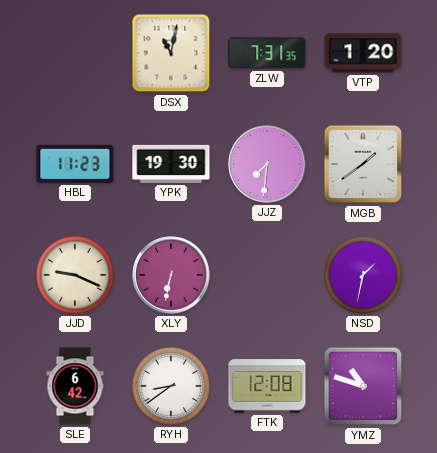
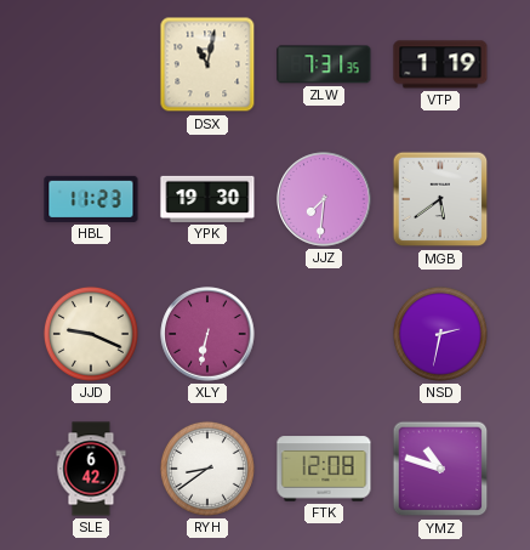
VTP: 1:20 -> 1:19
MGB: 1:39 -> 5:39
NSD: 1:32 -> 2:32
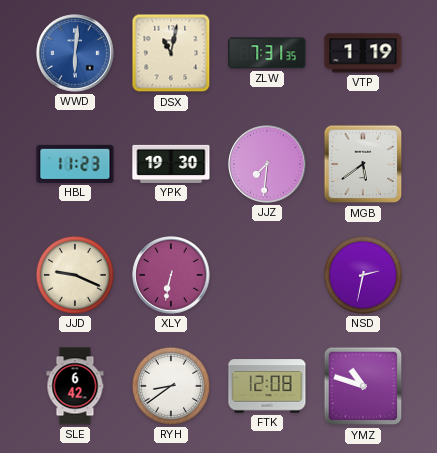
WWD: none -> 6:01
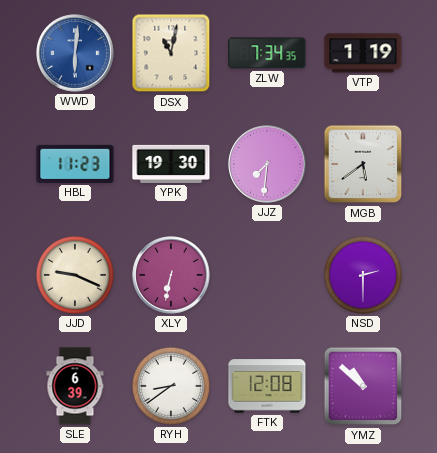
ZLW: 7:31 -> 7:34
NSD: 2:32 -> 2:30
SLE: 6:42 -> 6:39
YMZ: 10:48 -> 10:52
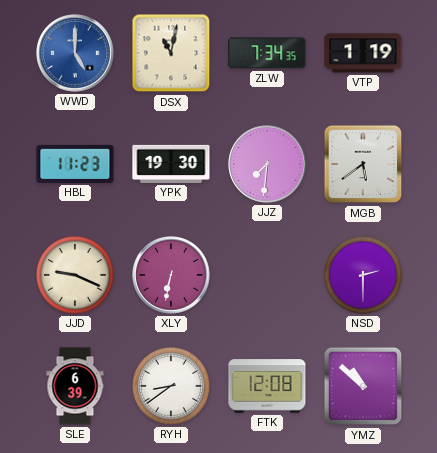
WWD: 6:01 -> 5:00
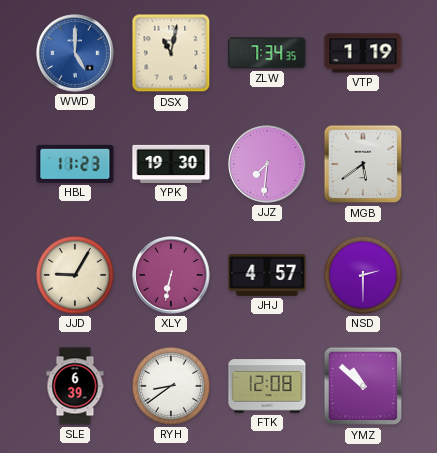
JJD: 9:19 -> 9:05
JHJ: none -> 4:57
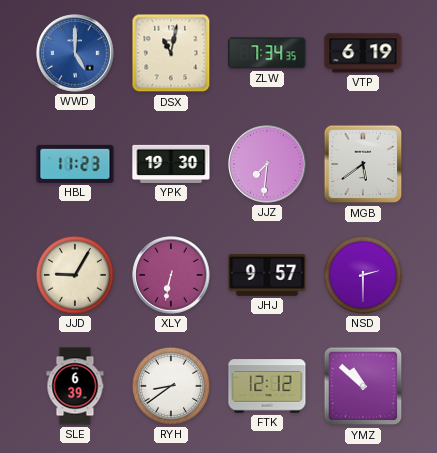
VTP: 1:19 -> 6:19
JHJ: 4:57 -> 9:57
FTK: 12:08 -> 12:12
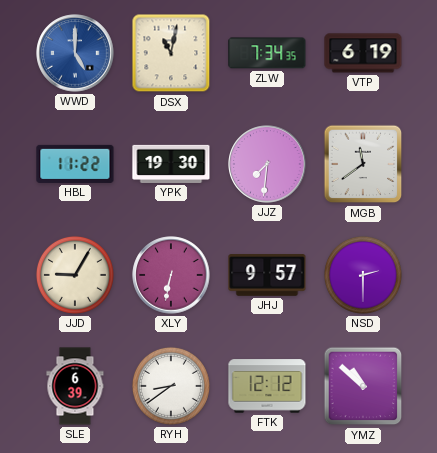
HBL: 11:23 -> 11:22
MGB: 5:39 -> 11:39
